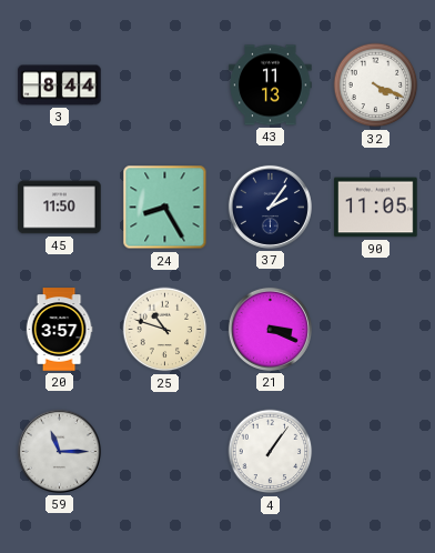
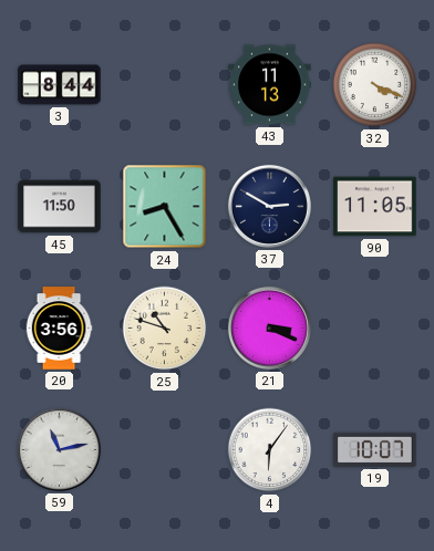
37: 2:06 -> 2:50
20: 3:57 -> 3:56
59: 11:15 -> 11:13
4: 1:06 -> 6:06
19: none -> 10:07
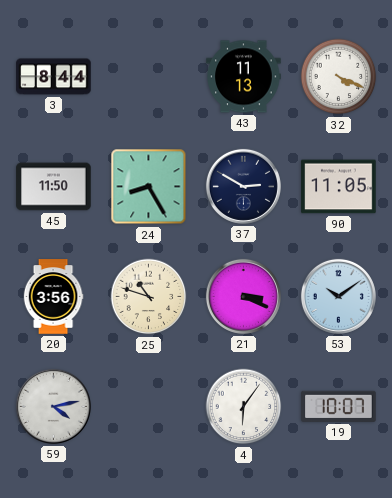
53: none -> 10:09
59: 11:13 -> 4:13
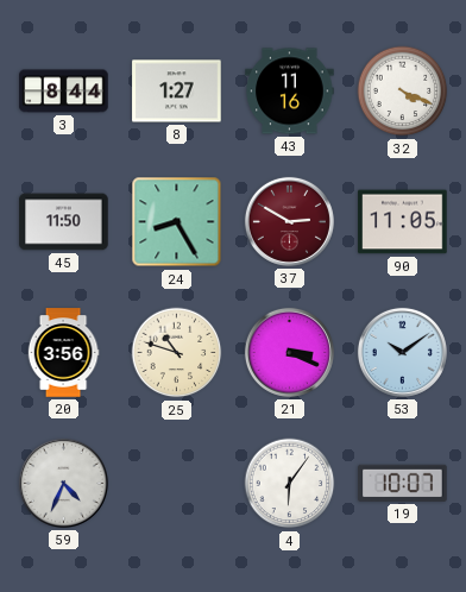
8: none -> 1:27
43: 11:13 -> 11:16
37 dial: navy -> burgundy
59: 4:13 -> 4:34
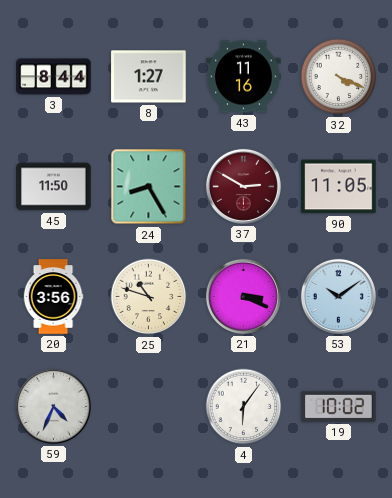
19: 10:07 -> 10:02
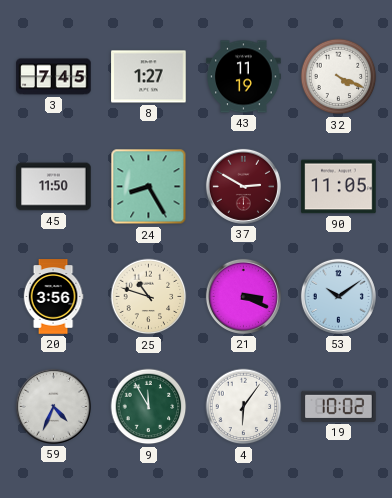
3: 8:44 -> 7:45
43: 11:16 -> 11:19
9: none -> 11:55
